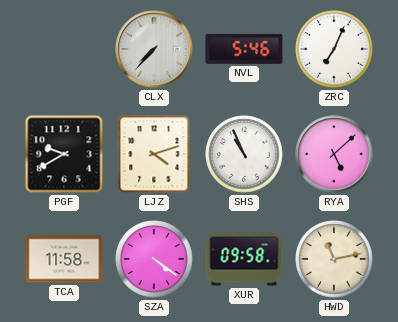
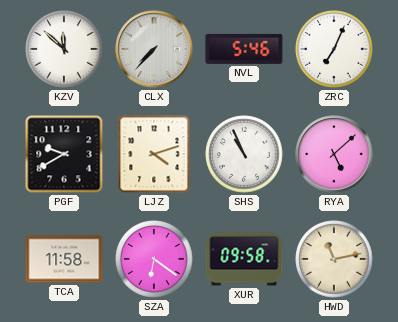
KZV: none -> 11:52
SZA: 4:21 -> 6:21
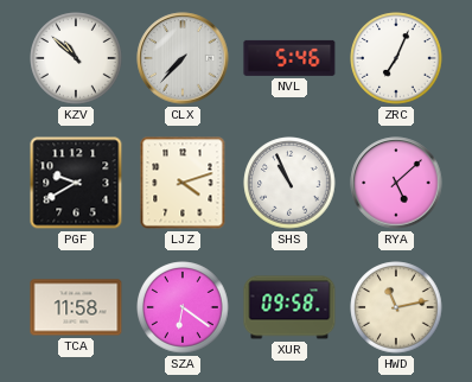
KZV: 11:52 -> 10:52
